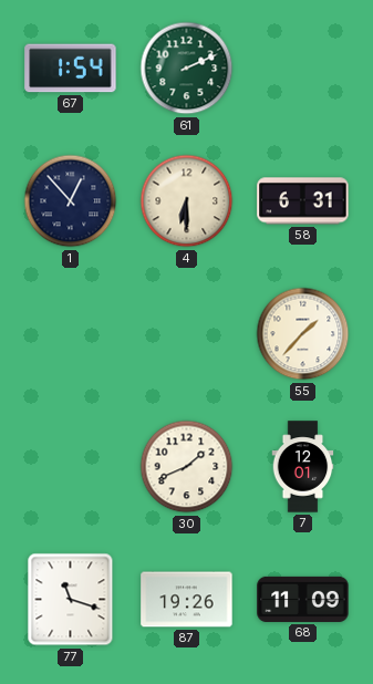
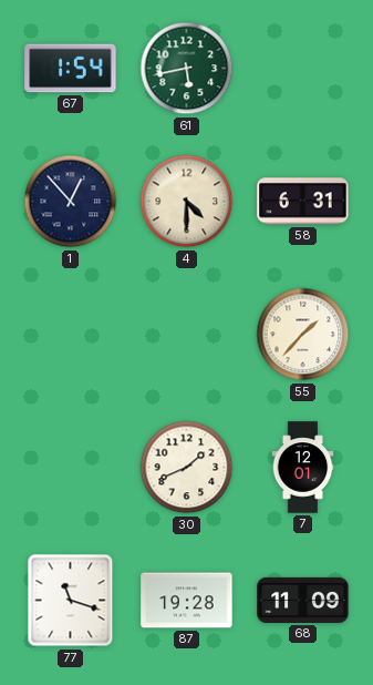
61: 2:11 -> 5:43
4: 6:30 -> 4:30
87: 19:26 -> 19:28
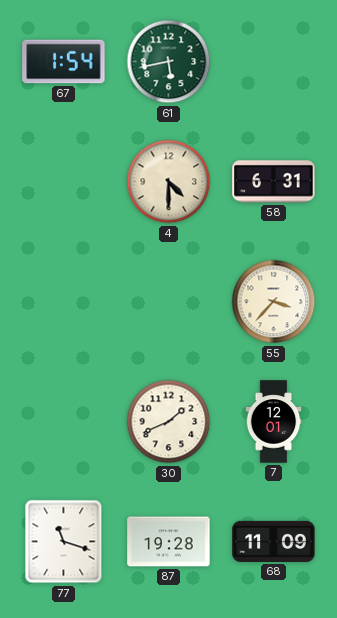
1: 12:53 -> none
55: 1:37 -> 3:37
